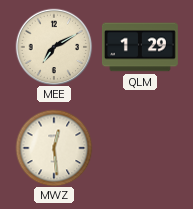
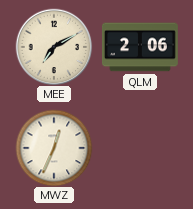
QLM: 1:29 -> 2:06
MWZ: 12:29 -> 12:34
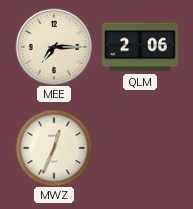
MEE: 7:10 -> 7:15
